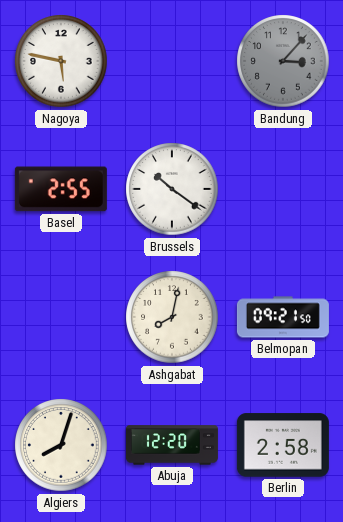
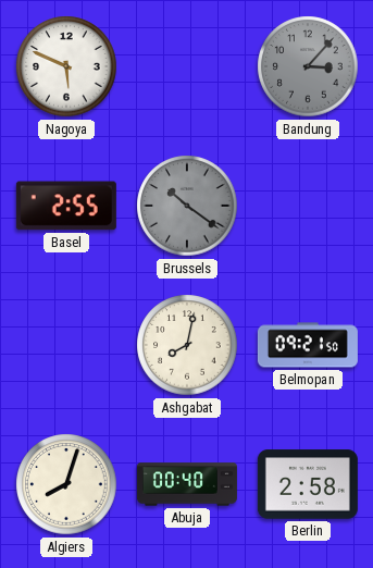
Nagoya: 5:47 -> 5:49
Brussels dial: white -> grey
Abuja: 12:20 -> 00:40
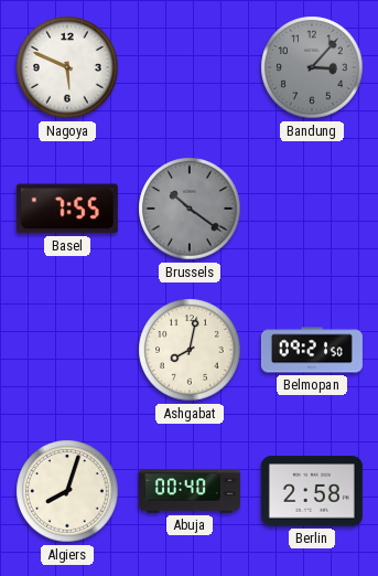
Basel: 2:55 -> 7:55
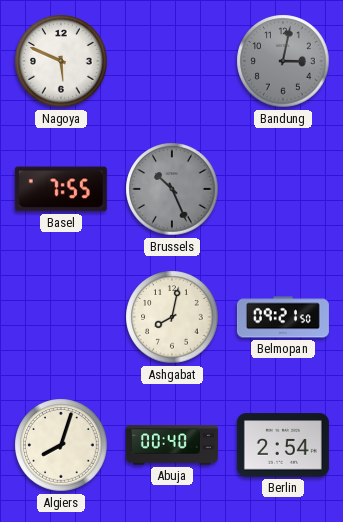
Bandung: 3:07 -> 3:02
Brussels: 10:21 -> 10:26
Berlin: 2:58 -> 2:54
